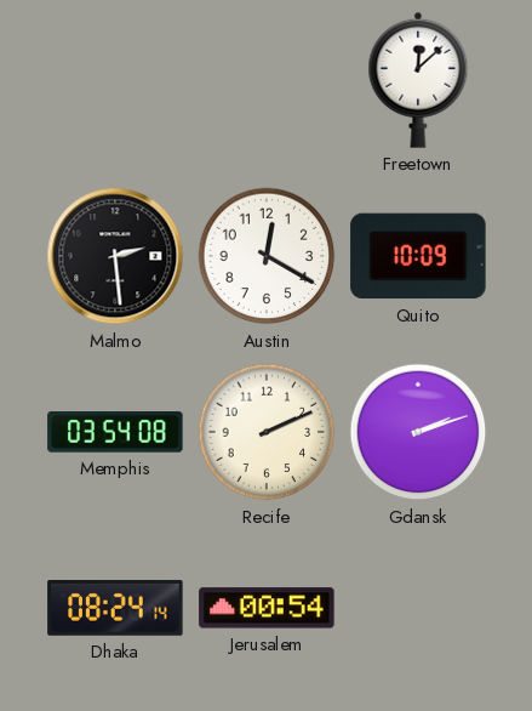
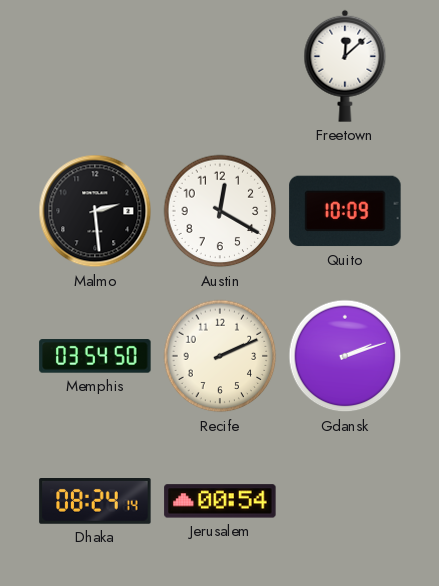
Memphis: 03:54:08 -> 03:54:50
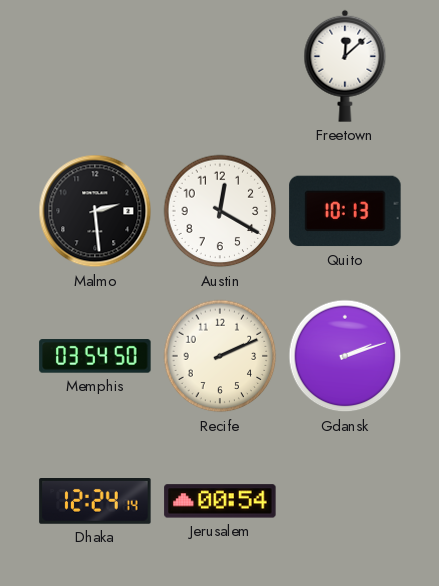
Quito: 10:09 -> 10:13
Dhaka: 08:24 -> 12:24
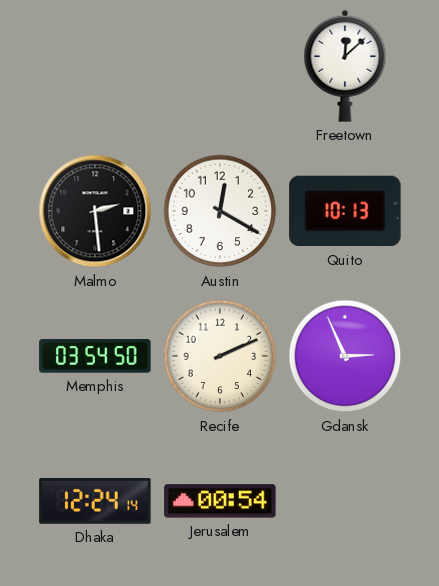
Gdansk: 2:12 -> 2:56
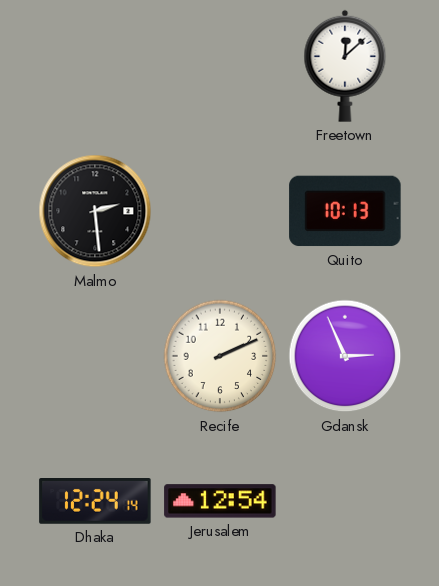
Austin: 12:20 -> none
Memphis: 03:54 -> none
Jerusalem: 00:54 -> 12:54
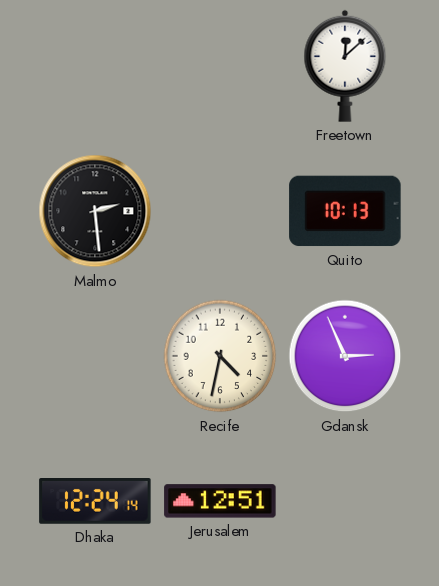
Recife: 2:11 -> 4:32
Jerusalem: 12:54 -> 12:51
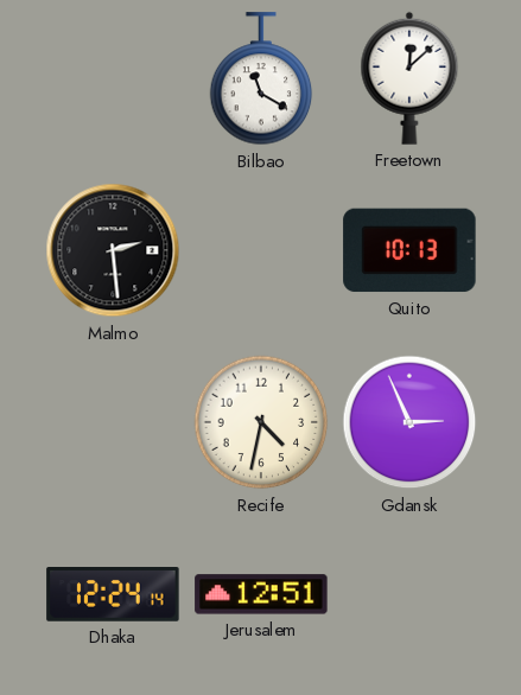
Bilbao: none -> 11:20
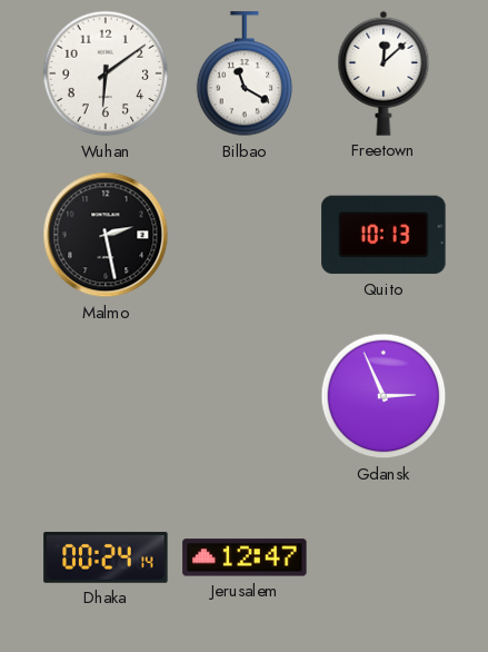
Wuhan: none -> 6:09
Malmo: 2:29 -> 2:28
Recife: 4:32 -> none
Dhaka: 12:24 -> 00:24
Jerusalem: 12:51 -> 12:47
